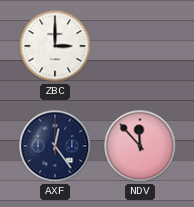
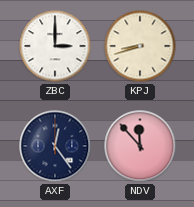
KPJ: none -> 8:42
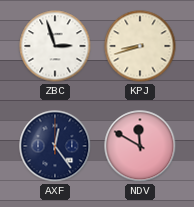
ZBC: 3:00 -> 2:57
NDV: 11:53 -> 11:50
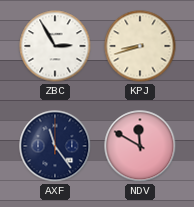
ZBC: 2:57 -> 2:55
AXF: 12:24 -> 11:24
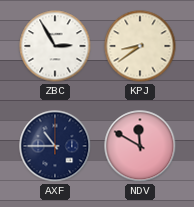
KPJ: 8:42 -> 8:39
AXF: 11:24 -> 10:45
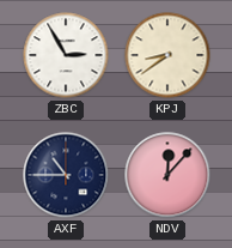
NDV: 11:50 -> 12:07
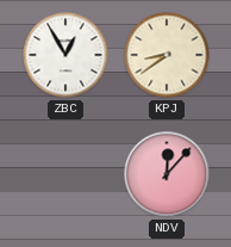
ZBC: 2:55 -> 12:55
AXF: 10:45 -> none
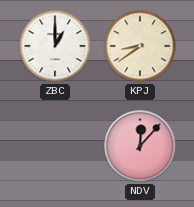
ZBC: 12:55 -> 1:00
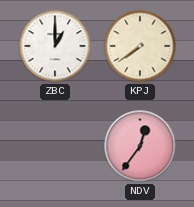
KPJ: 8:39 -> 7:39
NDV: 12:07 -> 12:36
